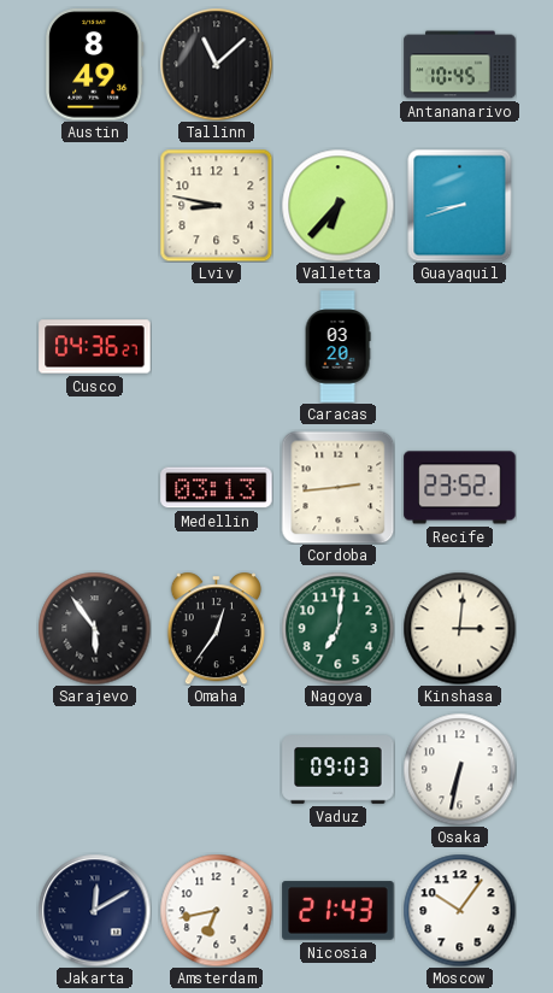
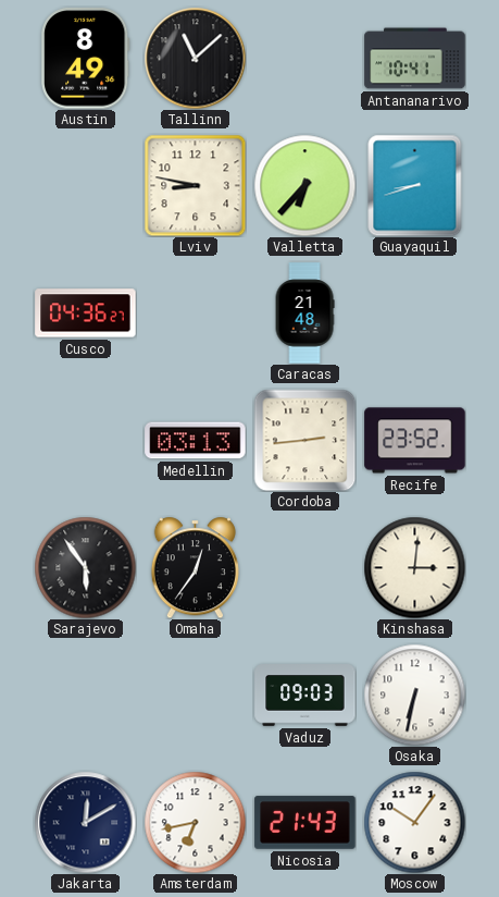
Antananarivo: 10:45 -> 10:41
Caracas: 03:20 -> 21:48
Nagoya: 7:01 -> none
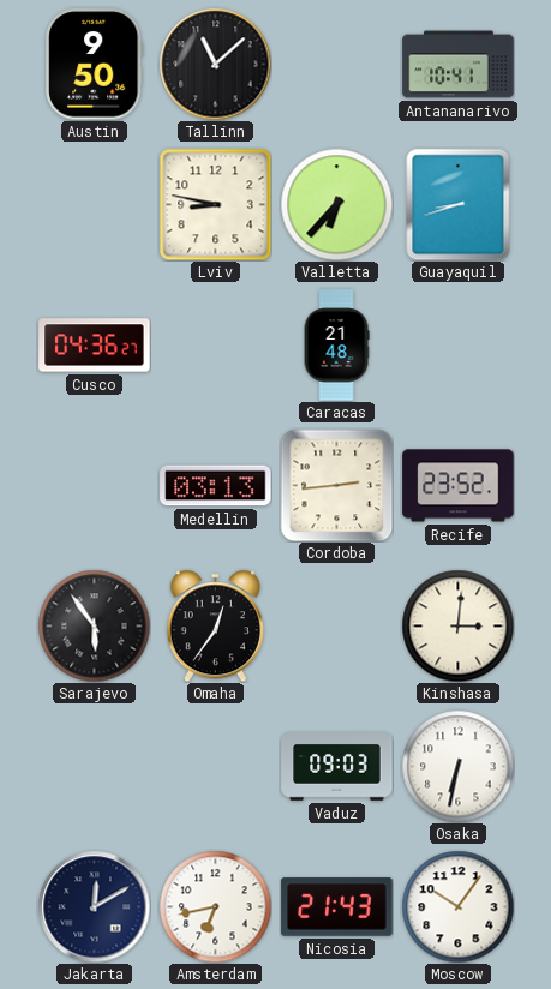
Austin: 8:49 -> 9:50
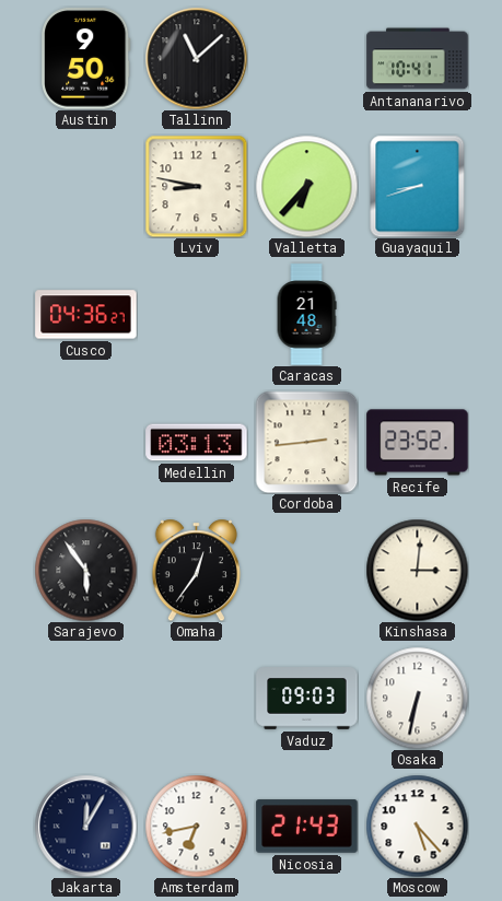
Jakarta: 12:10 -> 12:05
Moscow: 10:06 -> 5:23
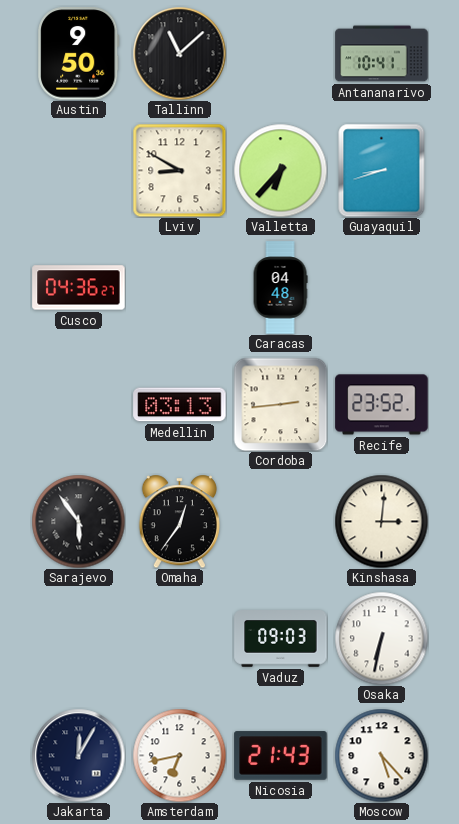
Lviv: 8:47 -> 8:50
Caracas: 21:48 -> 04:48
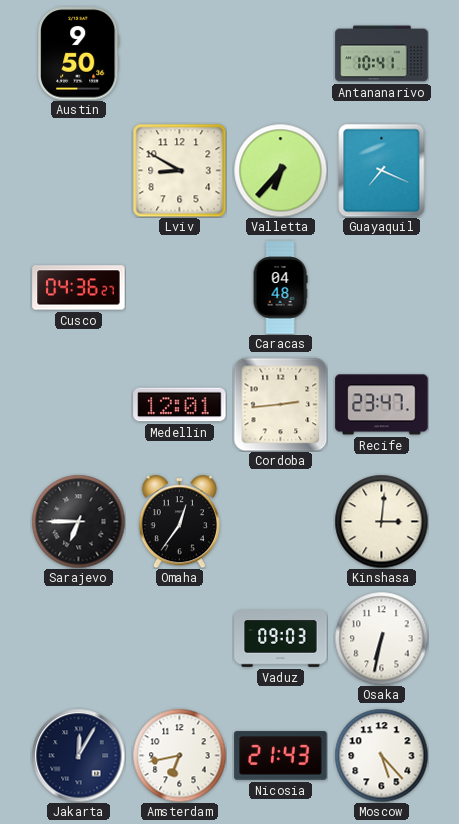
Tallinn: 11:08 -> none
Guayaquil: 8:42 -> 7:19
Medellin: 03:13 -> 12:01
Recife: 23:52 -> 23:47
Sarajevo: 5:54 -> 6:45
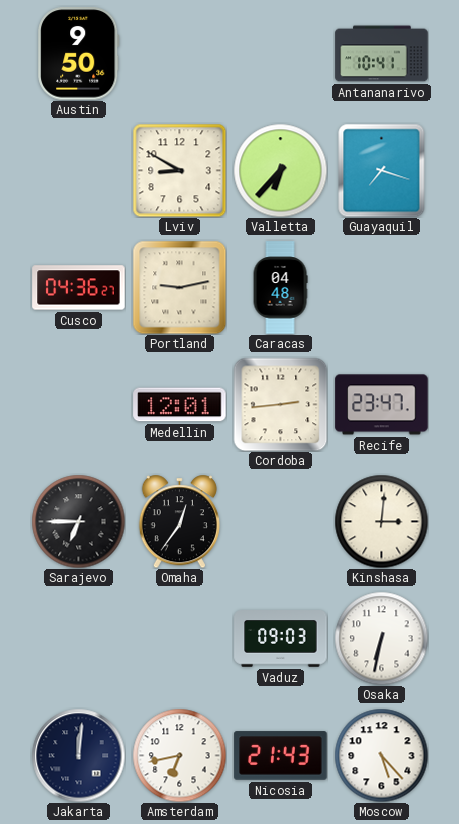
Guayaquil: 7:19 -> 7:18
Portland: none -> 9:13
Jakarta: 12:05 -> 12:01
